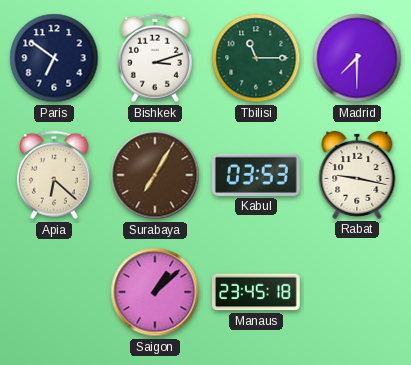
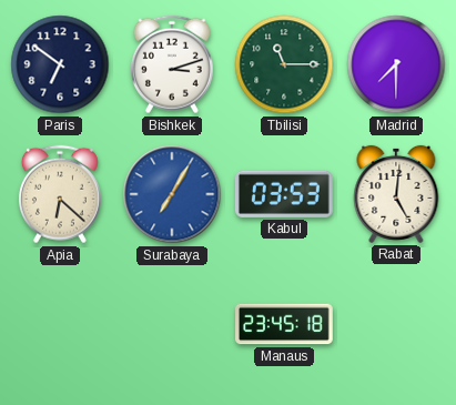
Surabaya dial: brown -> blue
Rabat: 9:17 -> 5:01
Saigon: 1:08 -> none
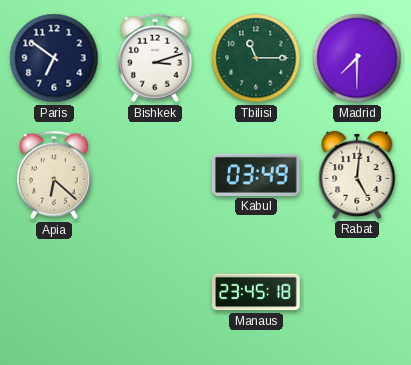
Surabaya: 7:05 -> none
Kabul: 03:53 -> 03:49
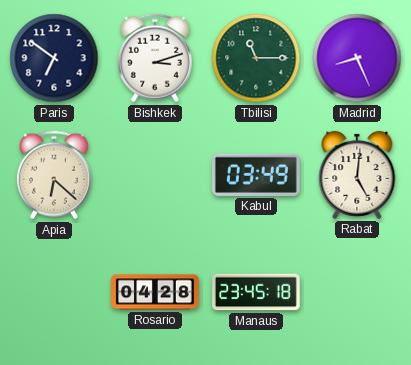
Madrid: 7:30 -> 8:26
Rosario: none -> 04:28
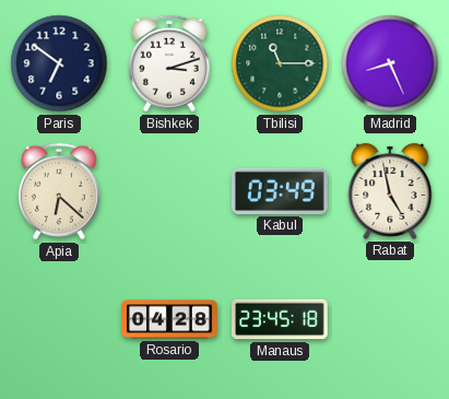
Rabat: 5:01 -> 4:58
